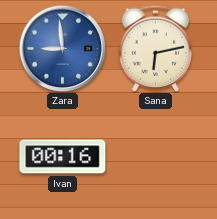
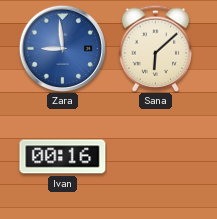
Sana: 6:13 -> 6:08
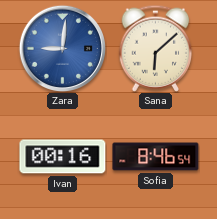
Zara: 8:59 -> 9:01
Sofia: none -> 8:46
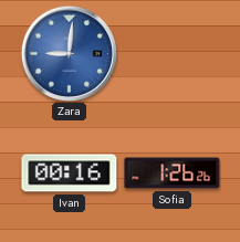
Sana: 6:08 -> none
Sofia: 8:46 -> 1:26
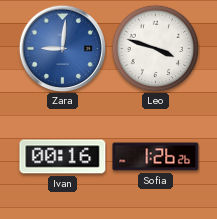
Leo: none -> 3:48
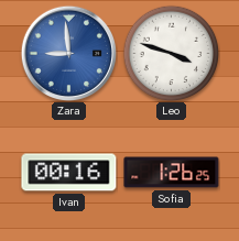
Zara: 9:01 -> 8:59
Sofia: 1:26:26 -> 1:26:25
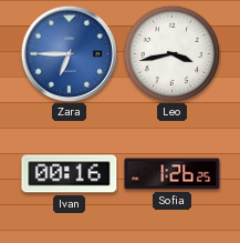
Zara: 8:59 -> 6:45
Leo: 3:48 -> 3:43
